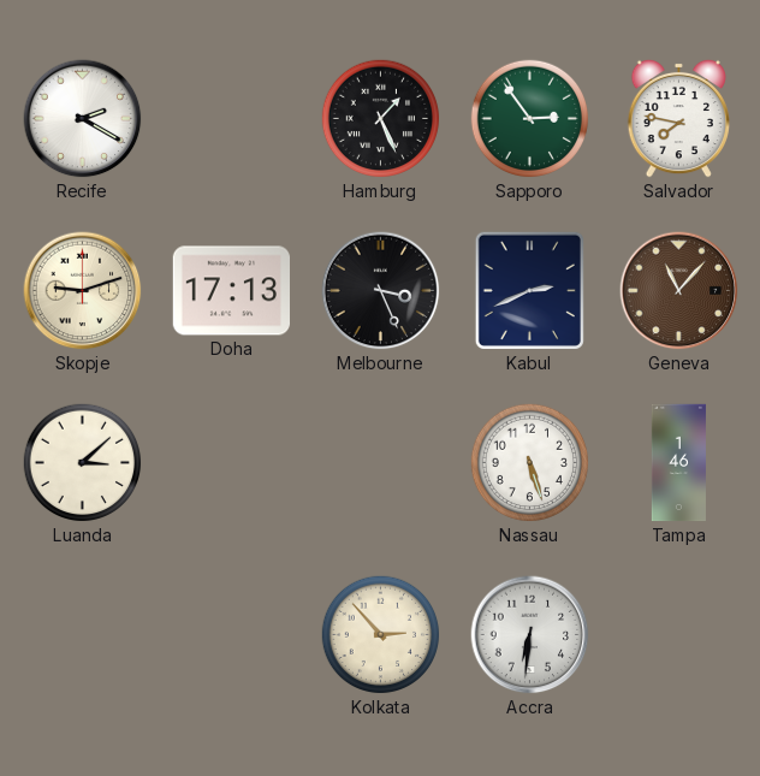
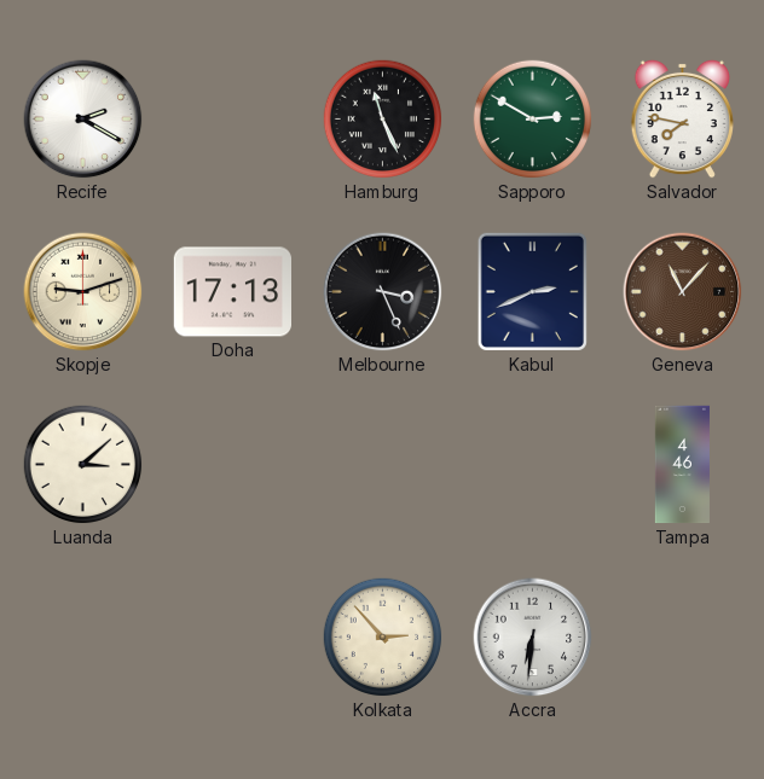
Hamburg: 1:26 -> 11:26
Sapporo: 2:54 -> 2:50
Nassau: 5:27 -> none
Tampa: 1:46 -> 4:46
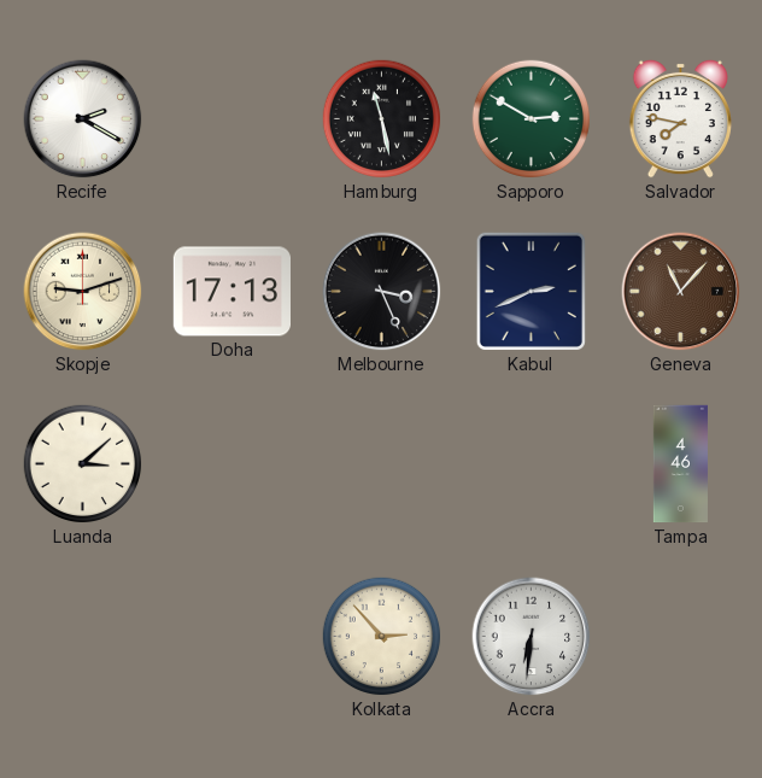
Hamburg: 11:26 -> 11:28
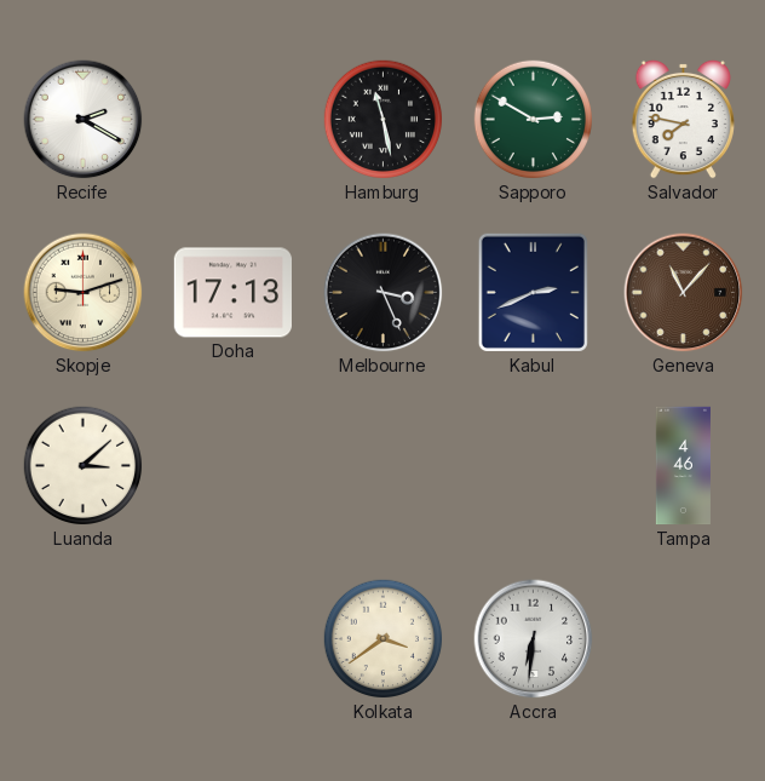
Kolkata: 2:53 -> 3:39
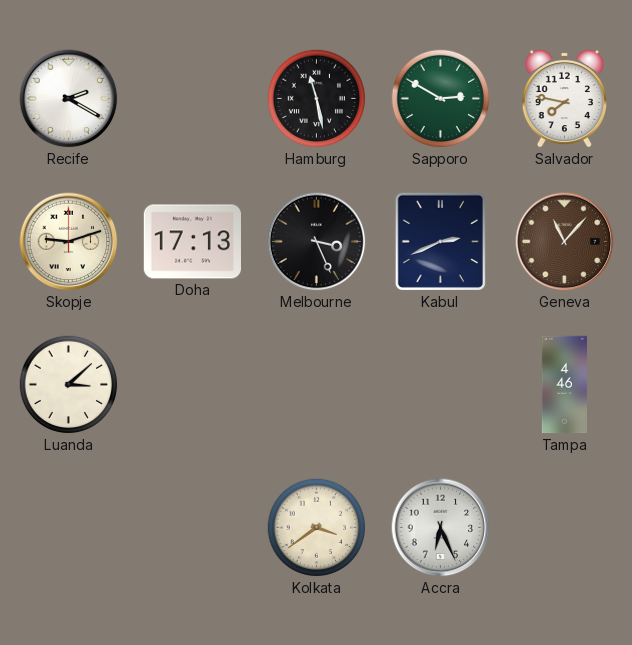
Accra: 6:31 -> 6:26
